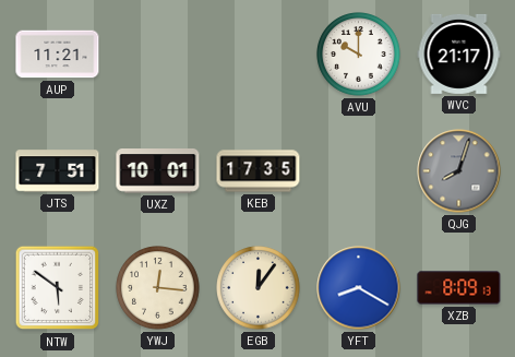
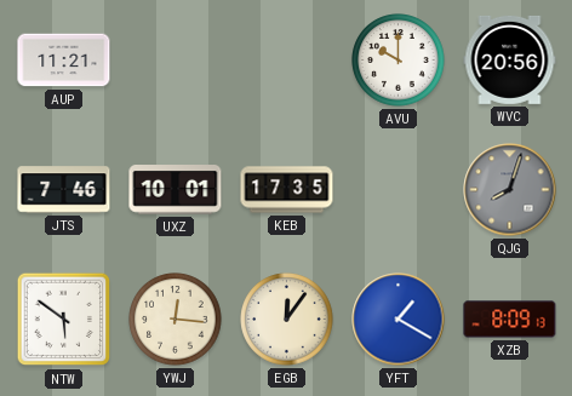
WVC: 21:17 -> 20:56
JTS: 7:51 -> 7:46
YFT: 8:20 -> 1:20
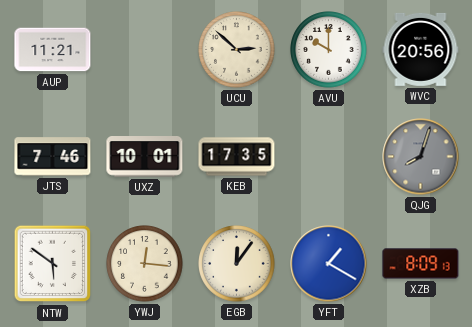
UCU: none -> 2:52
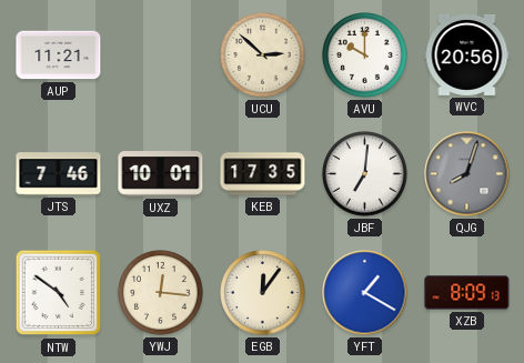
JBF: none -> 7:01
NTW: 5:51 -> 4:51
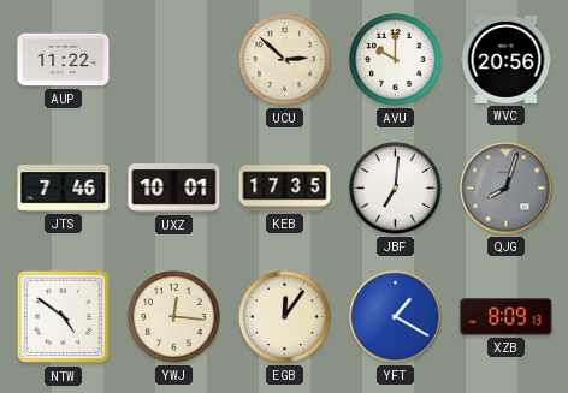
AUP: 11:21 -> 11:22
